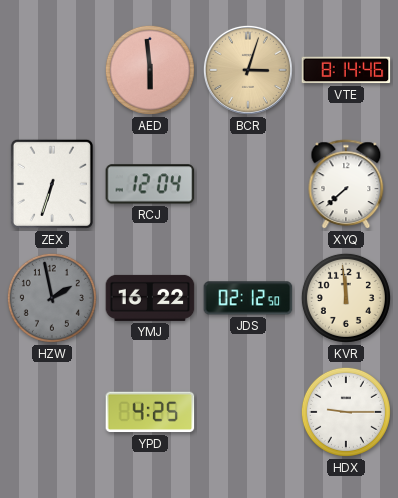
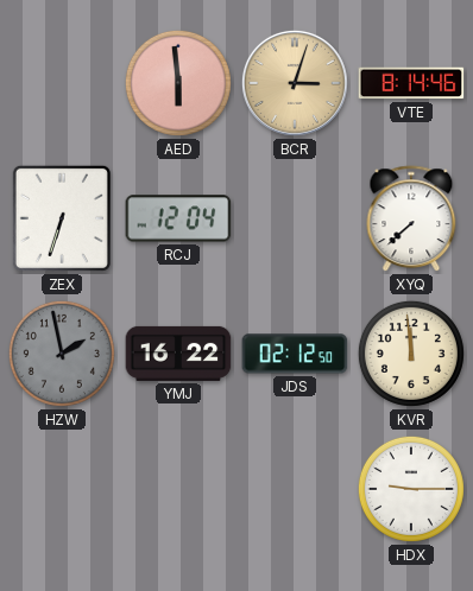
YPD: 4:25 -> none
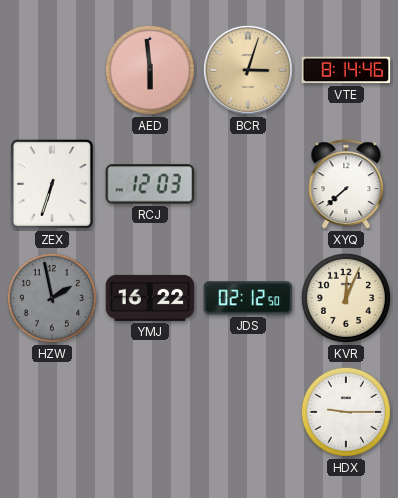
RCJ: 12:04 -> 12:03
KVR: 11:59 -> 12:04
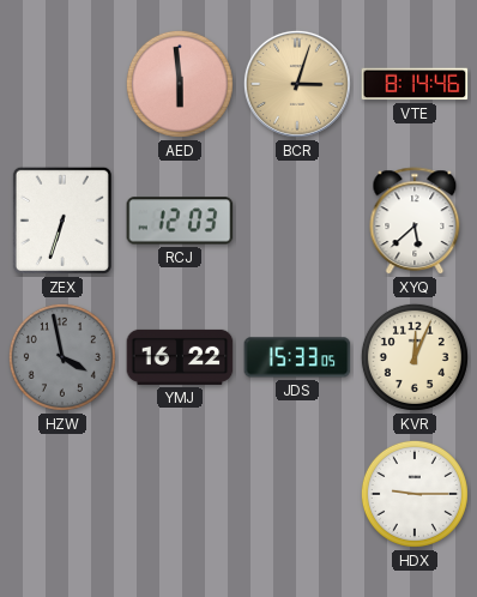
XYQ: 7:38 -> 5:38
HZW: 1:58 -> 3:58
JDS: 02:12 -> 15:33
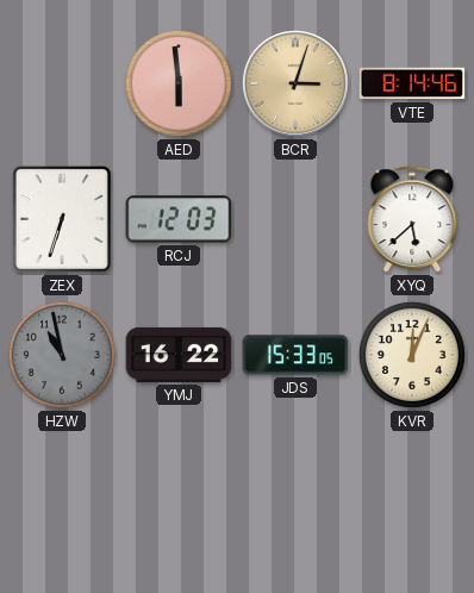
HZW: 3:58 -> 10:58
HDX: 9:15 -> none
